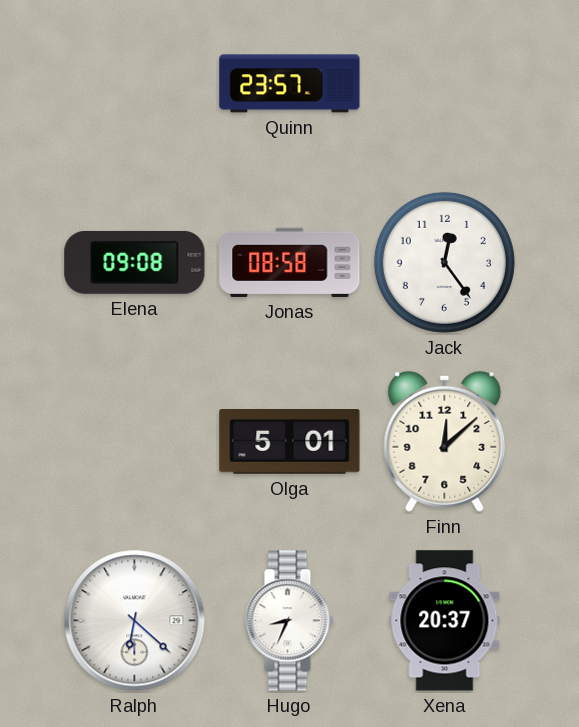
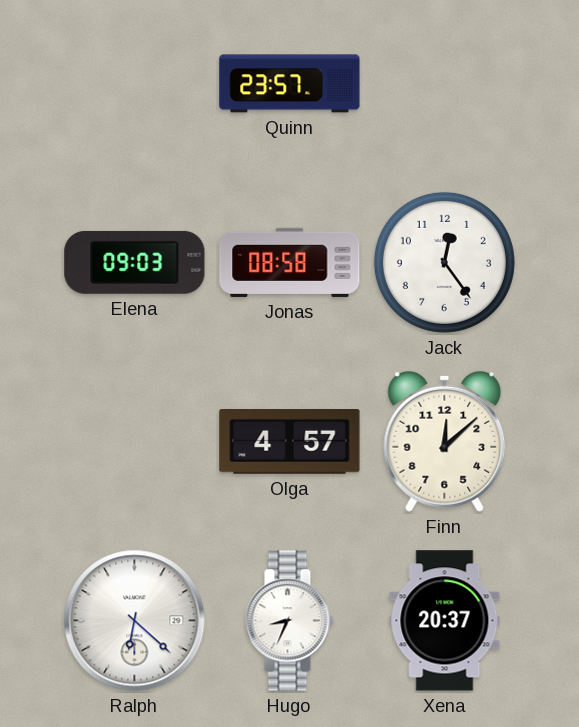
Elena: 09:08 -> 09:03
Olga: 5:01 -> 4:57
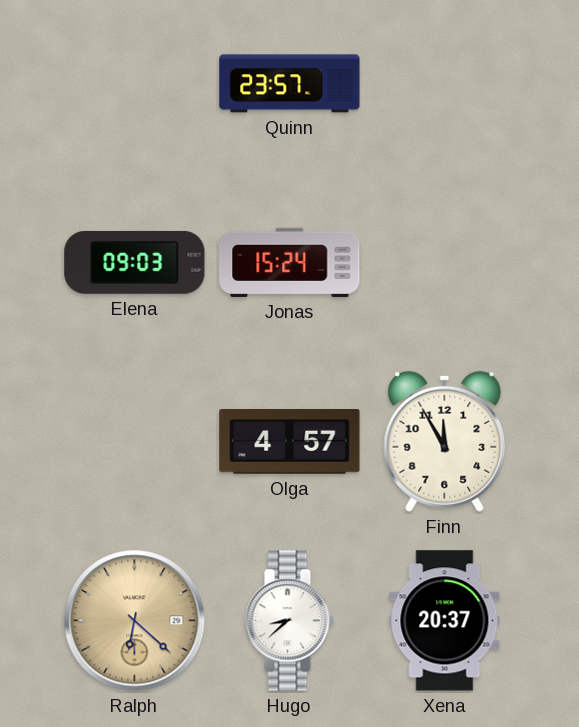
Jonas: 08:58 -> 15:24
Jack: 12:24 -> none
Finn: 12:08 -> 11:55
Ralph dial: white -> champagne
Hugo: 8:34 -> 8:38
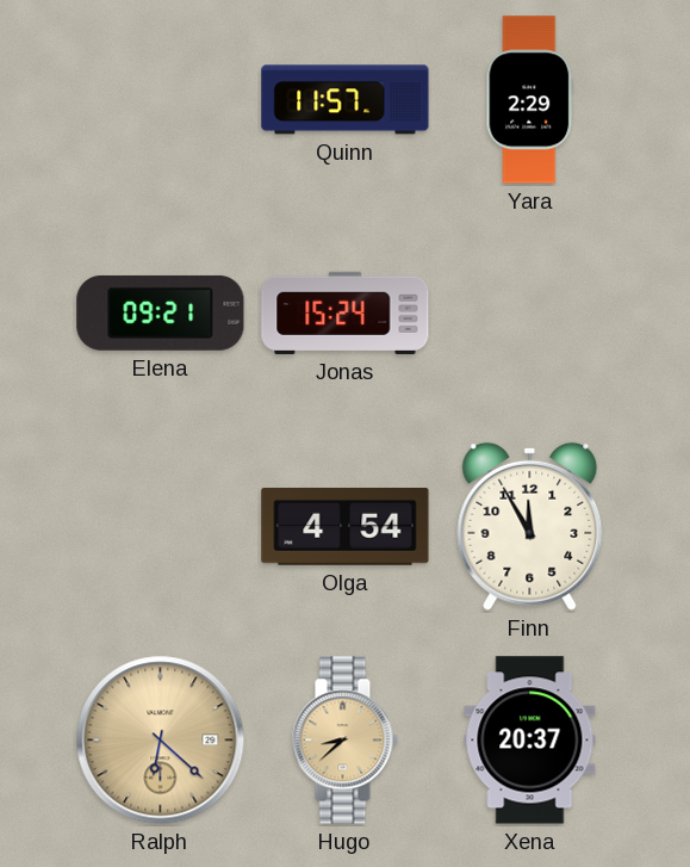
Quinn: 23:57 -> 11:57
Yara: none -> 2:29
Elena: 09:03 -> 09:21
Olga: 4:57 -> 4:54
Hugo dial: white -> champagne
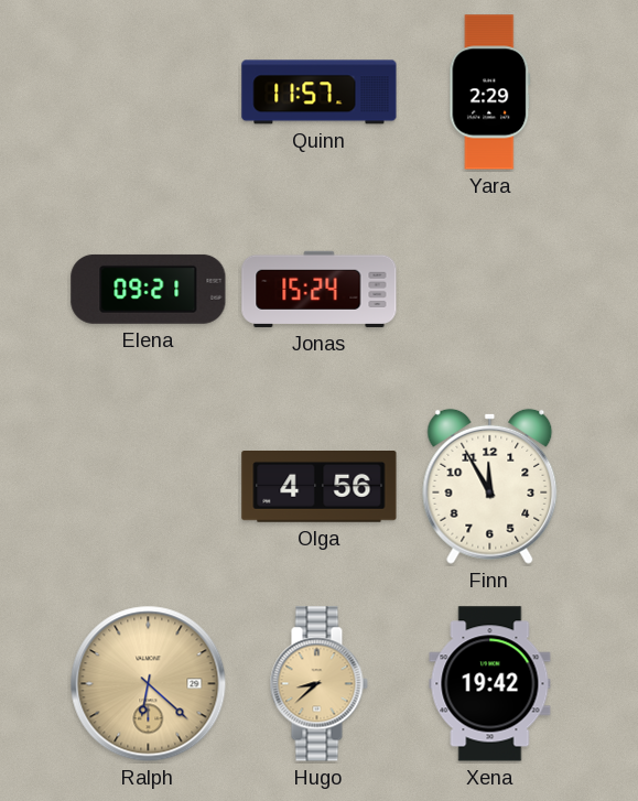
Olga: 4:54 -> 4:56
Xena: 20:37 -> 19:42
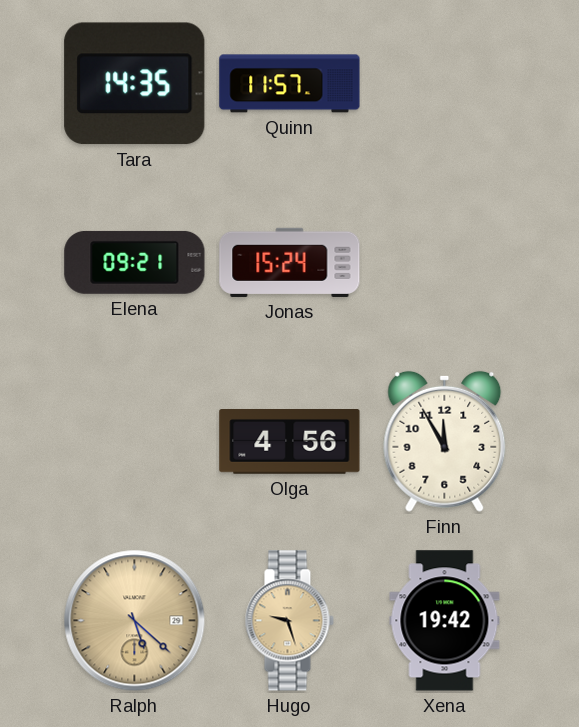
Tara: none -> 14:35
Yara: 2:29 -> none
Ralph: 6:22 -> 5:22
Hugo: 8:38 -> 9:27
